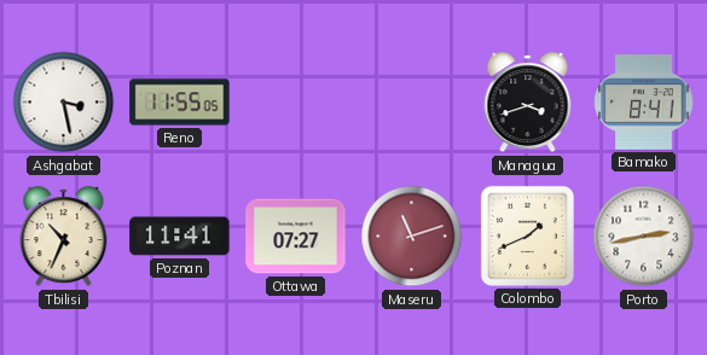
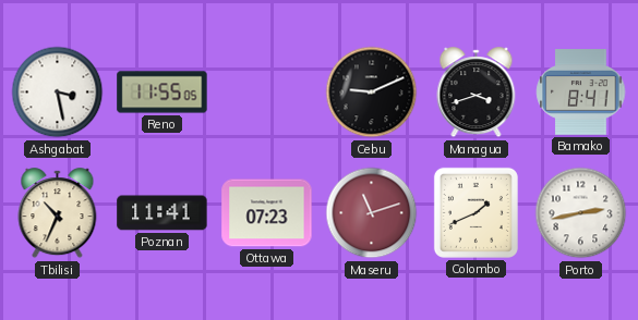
Cebu: none -> 9:11
Ottawa: 07:27 -> 07:23
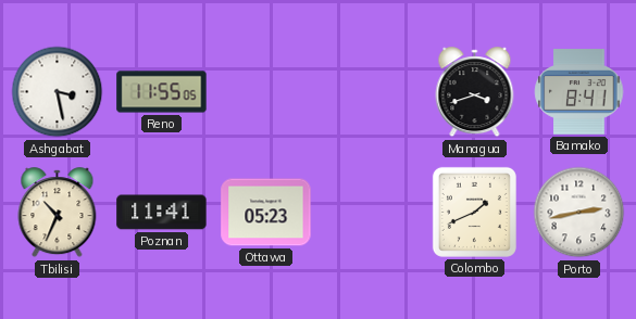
Cebu: 9:11 -> none
Ottawa: 07:23 -> 05:23
Maseru: 11:12 -> none
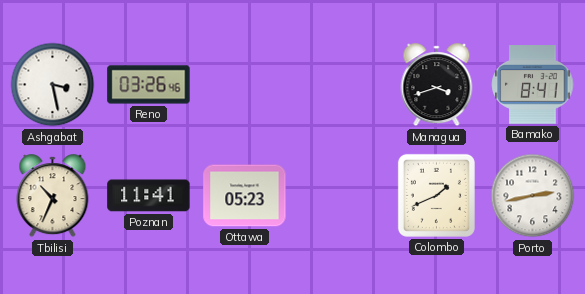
Reno: 11:55 -> 03:26
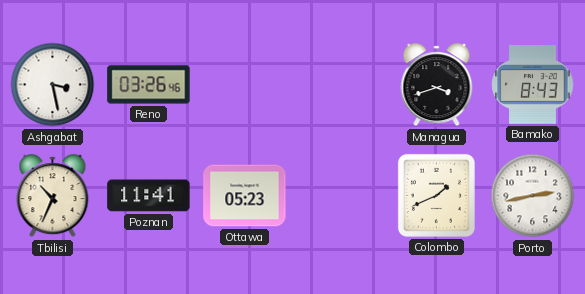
Bamako: 8:41 -> 8:43
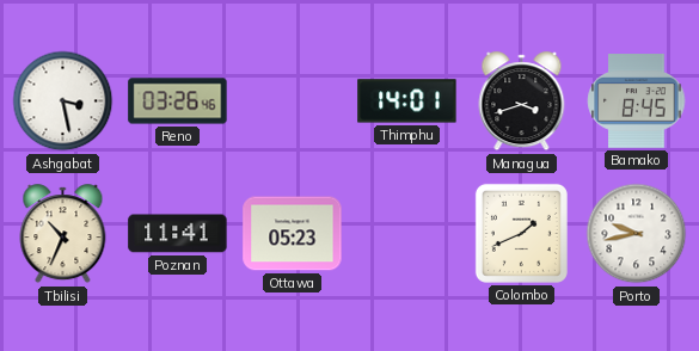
Thimphu: none -> 14:01
Bamako: 8:43 -> 8:45
Porto: 2:43 -> 9:43
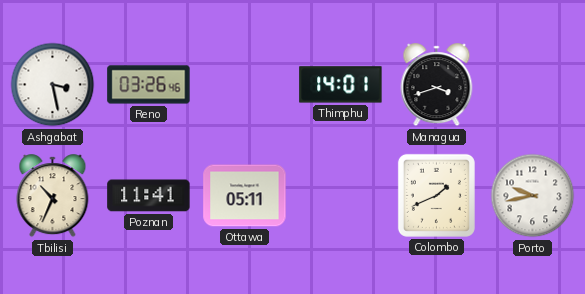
Bamako: 8:45 -> none
Ottawa: 05:23 -> 05:11
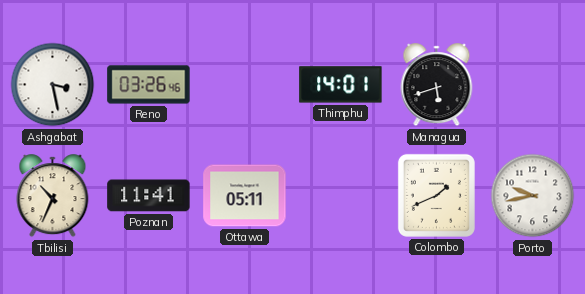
Managua: 3:42 -> 5:42
